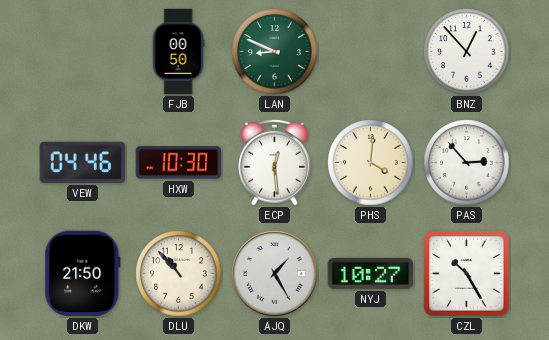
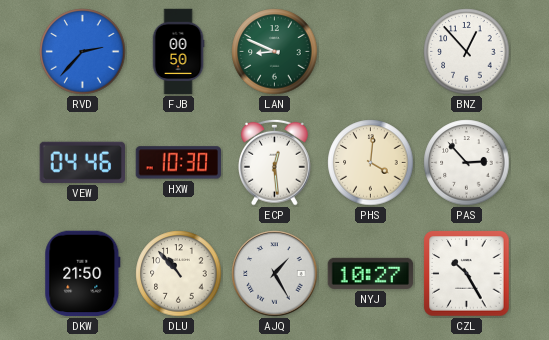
RVD: none -> 2:37
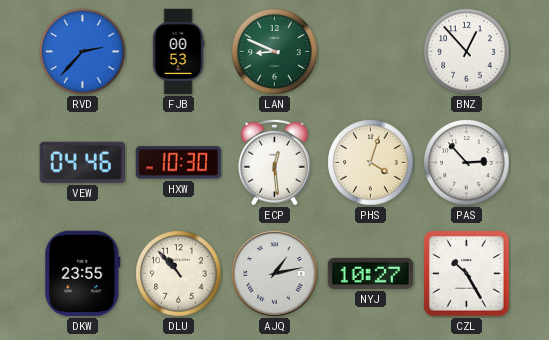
FJB: 00:50 -> 00:53
PHS: 4:01 -> 4:03
DKW: 21:50 -> 23:55
AJQ: 1:25 -> 1:13
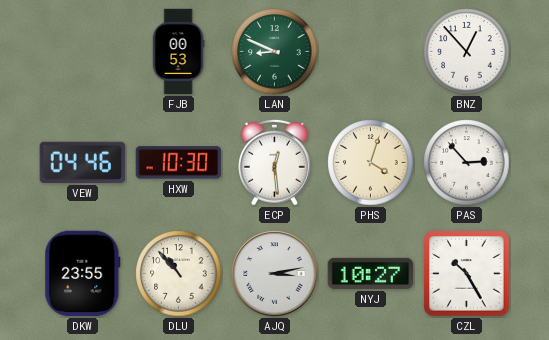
RVD: 2:37 -> none
AJQ: 1:13 -> 3:13
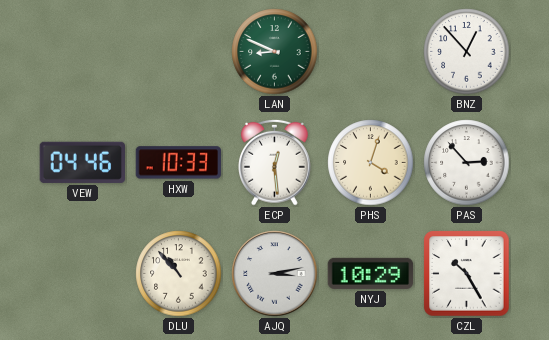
FJB: 00:53 -> none
HXW: 10:30 -> 10:33
DKW: 23:55 -> none
NYJ: 10:27 -> 10:29
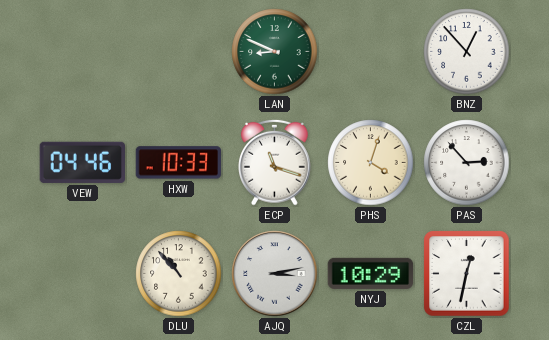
ECP: 12:29 -> 11:18
CZL: 10:25 -> 12:32
